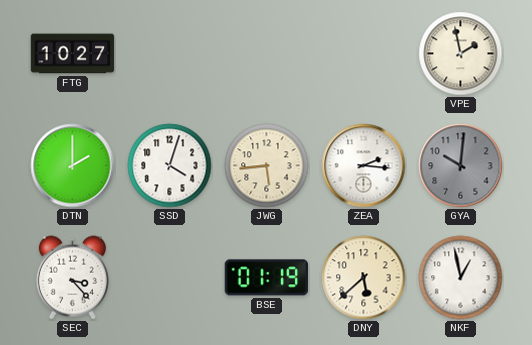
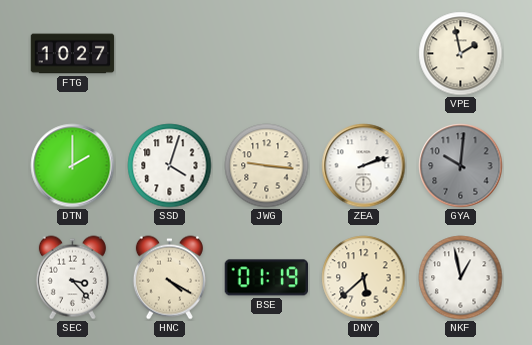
JWG: 5:44 -> 9:16
ZEA: 2:16 -> 2:12
HNC: none -> 4:20
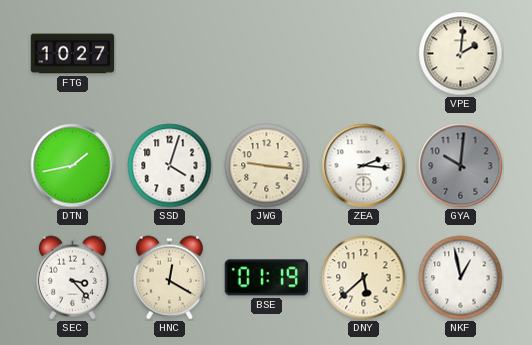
VPE: 1:58 -> 2:01
DTN: 2:00 -> 1:43
ZEA: 2:12 -> 2:16
HNC: 4:20 -> 12:20
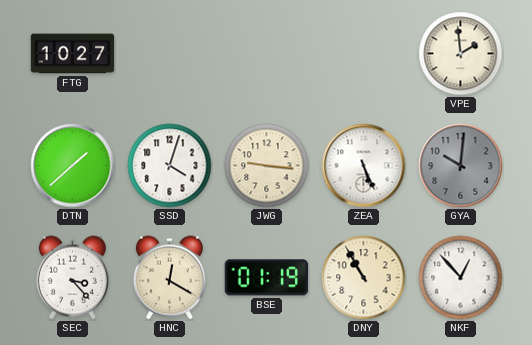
VPE: 2:01 -> 1:59
DTN: 1:43 -> 1:38
ZEA: 2:16 -> 5:26
DNY: 5:38 -> 10:55
NKF: 12:58 -> 12:53
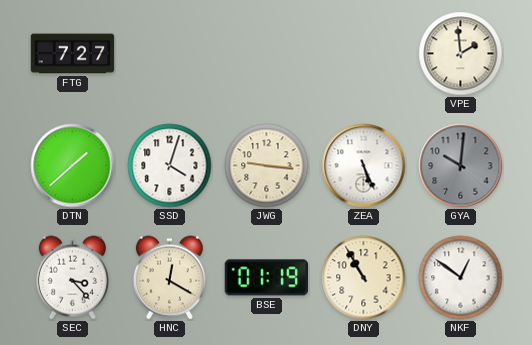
FTG: 10:27 -> 7:27
NKF: 12:53 -> 12:51
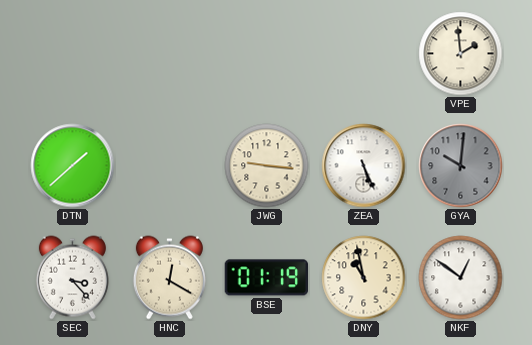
FTG: 7:27 -> none
SSD: 4:03 -> none
DNY: 10:55 -> 10:58
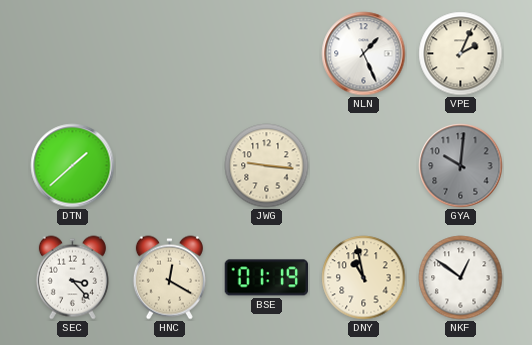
NLN: none -> 1:26
VPE: 1:59 -> 2:04
ZEA: 5:26 -> none
